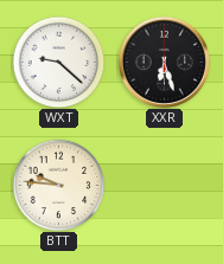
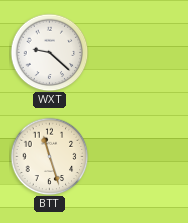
XXR: 6:27 -> none
BTT: 9:46 -> 11:27
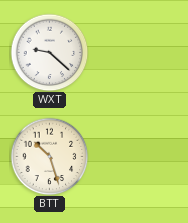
BTT: 11:27 -> 10:27
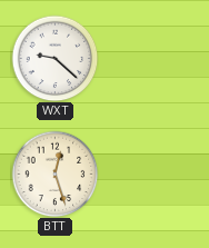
BTT: 10:27 -> 12:27
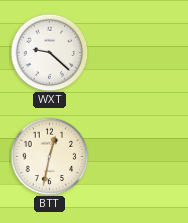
BTT: 12:27 -> 12:32
